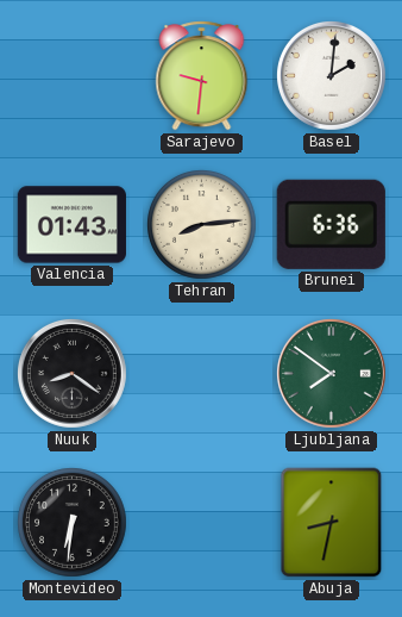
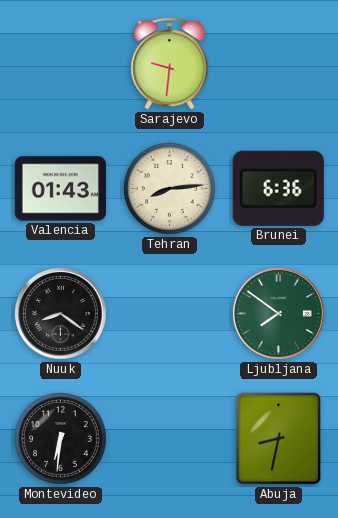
Basel: 2:01 -> none
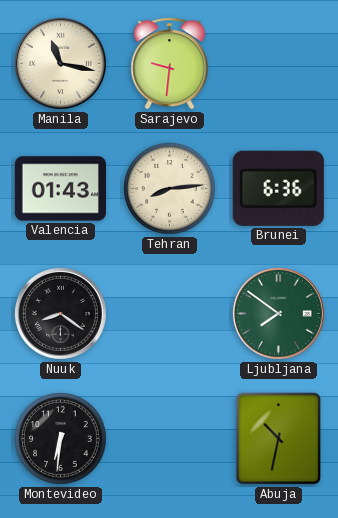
Manila: none -> 11:17
Abuja: 8:32 -> 10:32
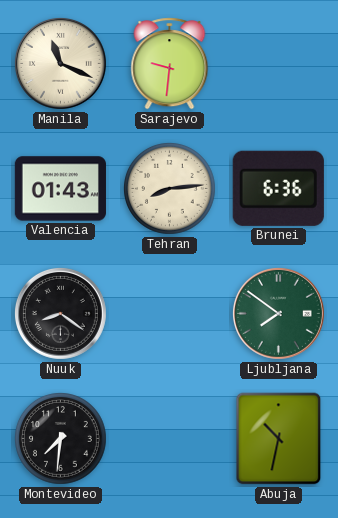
Manila: 11:17 -> 11:19
Montevideo: 6:31 -> 7:31
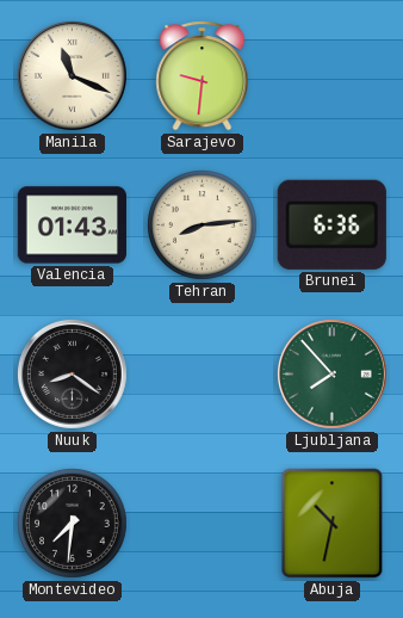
Ljubljana: 7:51 -> 7:53
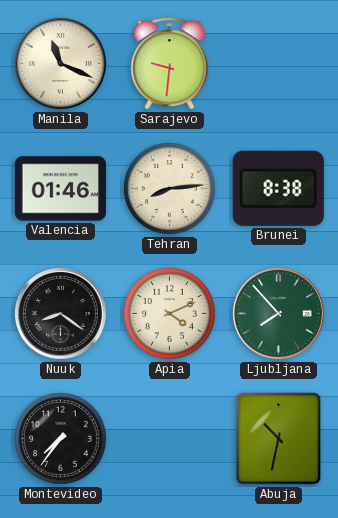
Valencia: 01:43 -> 01:46
Brunei: 6:36 -> 8:38
Apia: none -> 4:11
Montevideo: 7:31 -> 7:36
